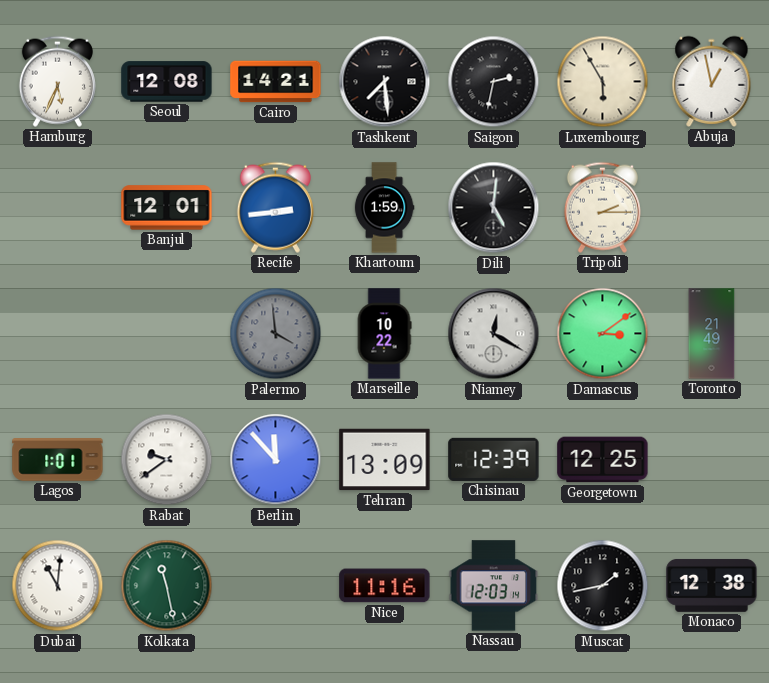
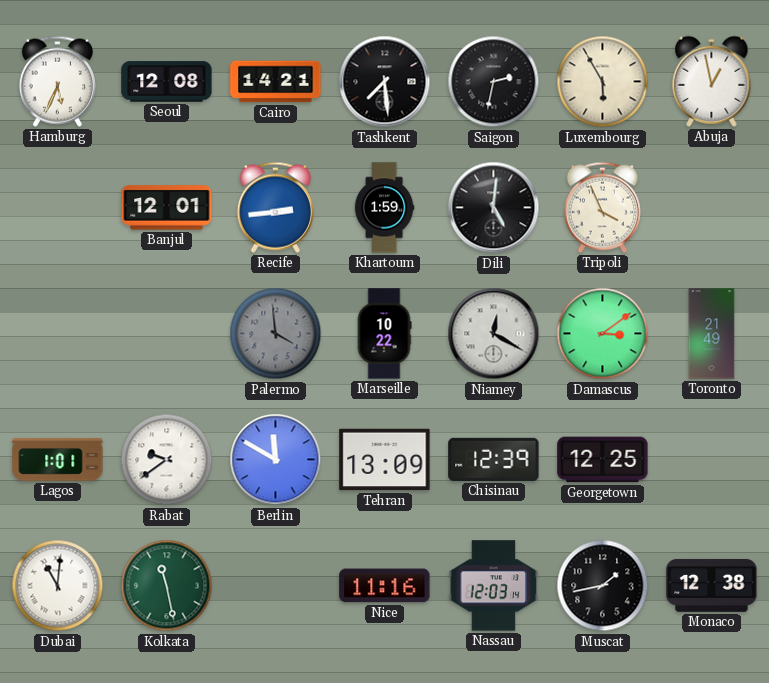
Tripoli: 2:15 -> 3:56
Berlin: 11:53 -> 11:50
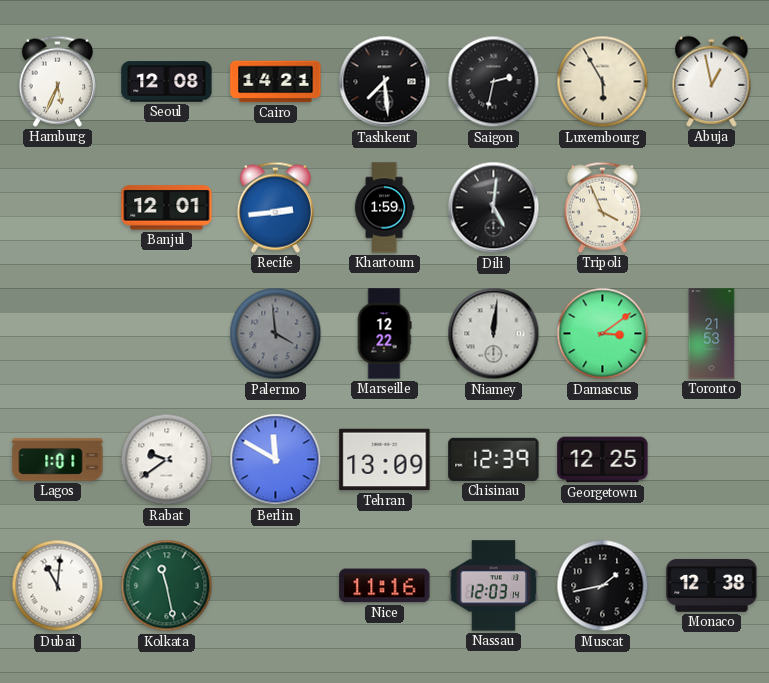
Marseille: 10:22 -> 12:22
Niamey: 12:20 -> 12:01
Toronto: 21:49 -> 21:53
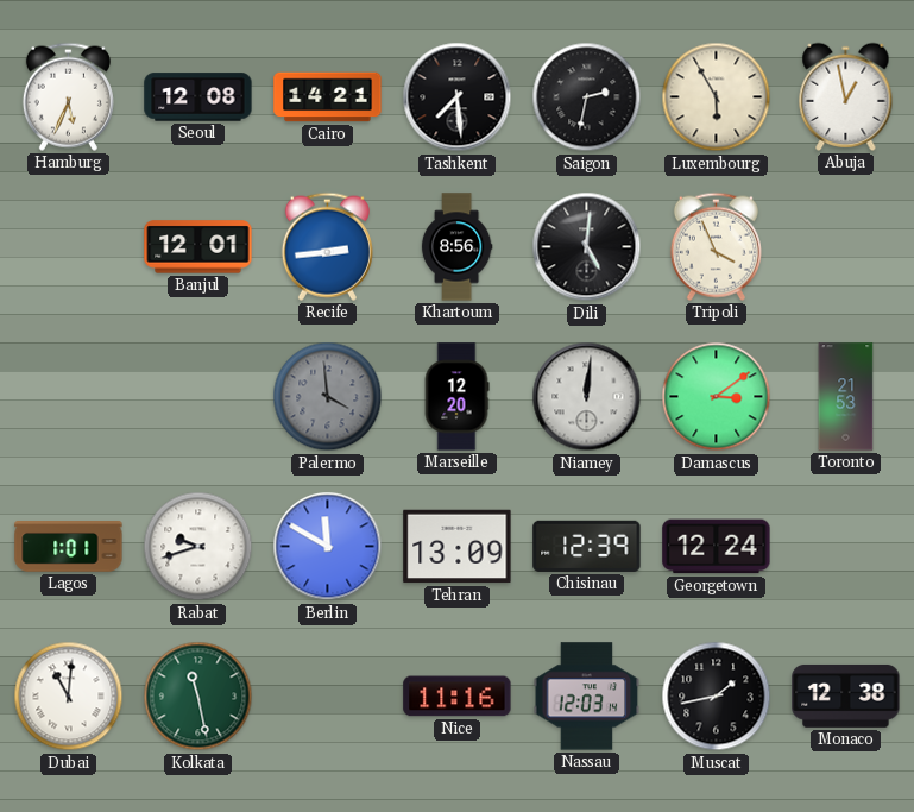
Khartoum: 1:59 -> 8:56
Marseille: 12:22 -> 12:20
Rabat: 9:39 -> 9:42
Georgetown: 12:25 -> 12:24
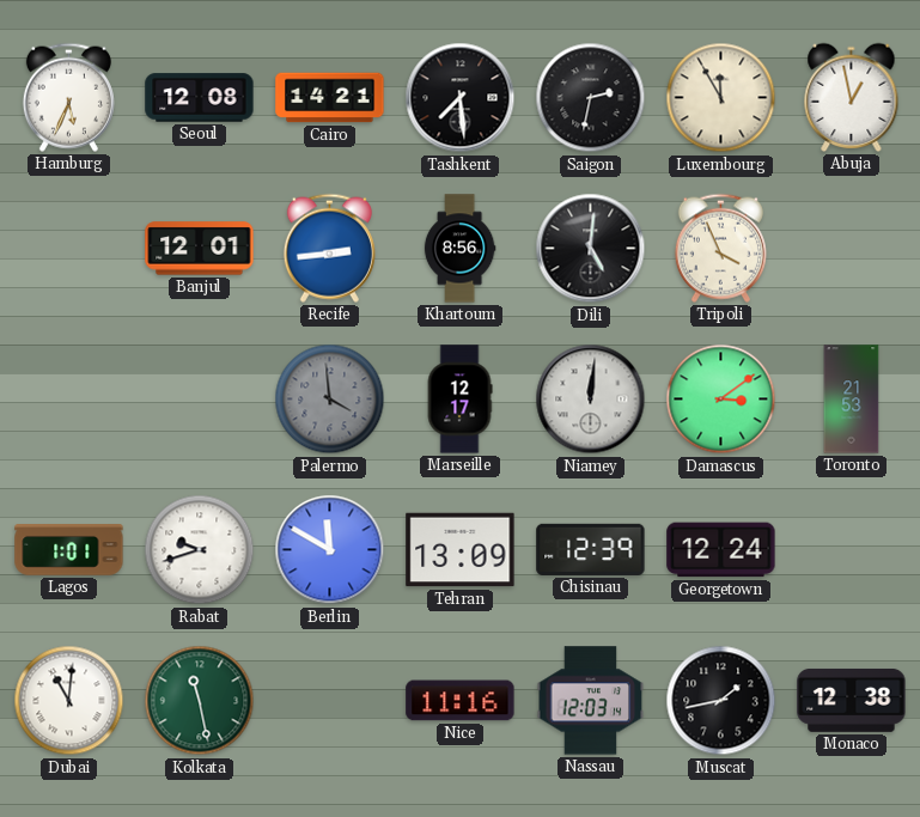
Luxembourg: 5:55 -> 11:55
Marseille: 12:20 -> 12:17
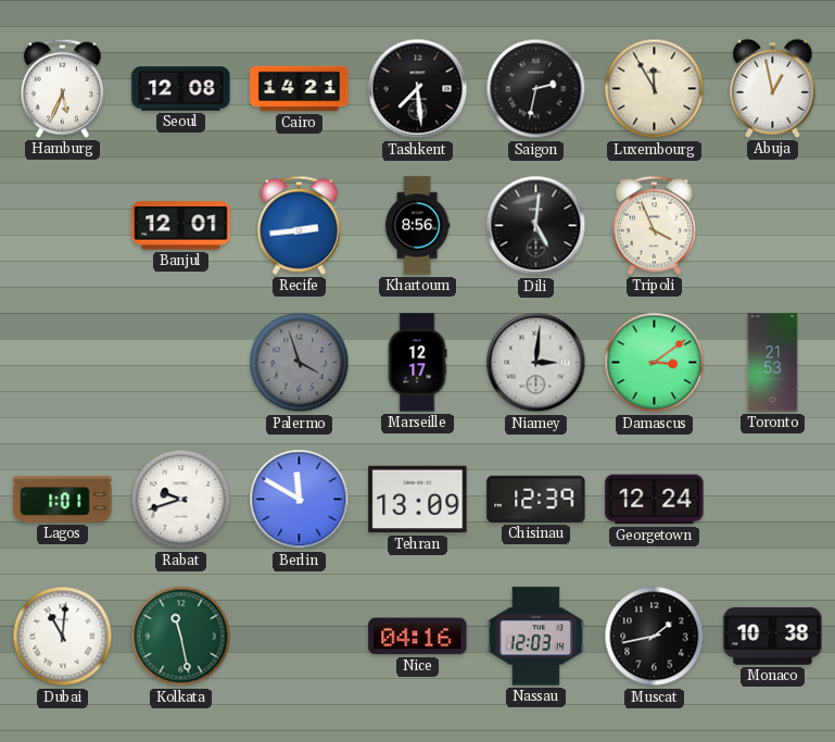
Palermo: 3:59 -> 3:57
Niamey: 12:01 -> 3:01
Nice: 11:16 -> 04:16
Monaco: 12:38 -> 10:38
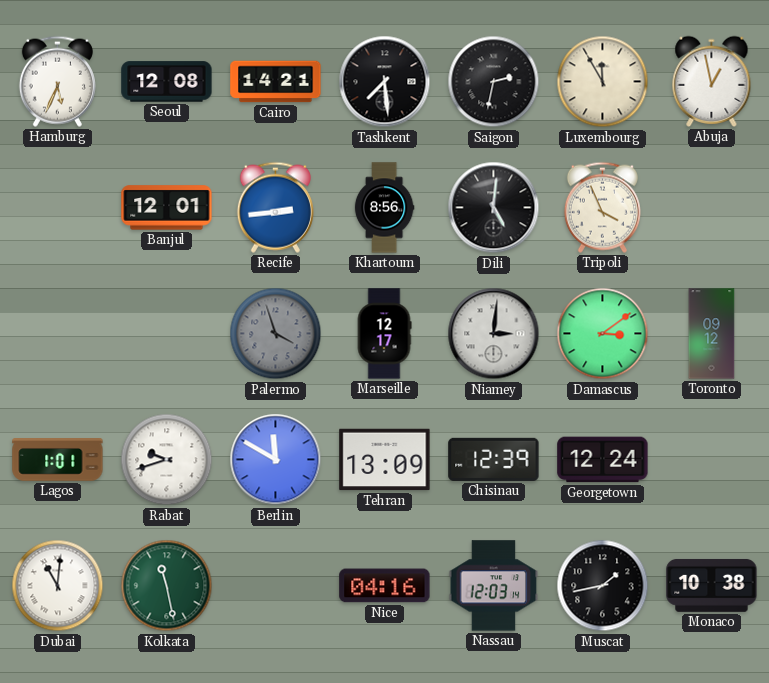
Toronto: 21:53 -> 09:12
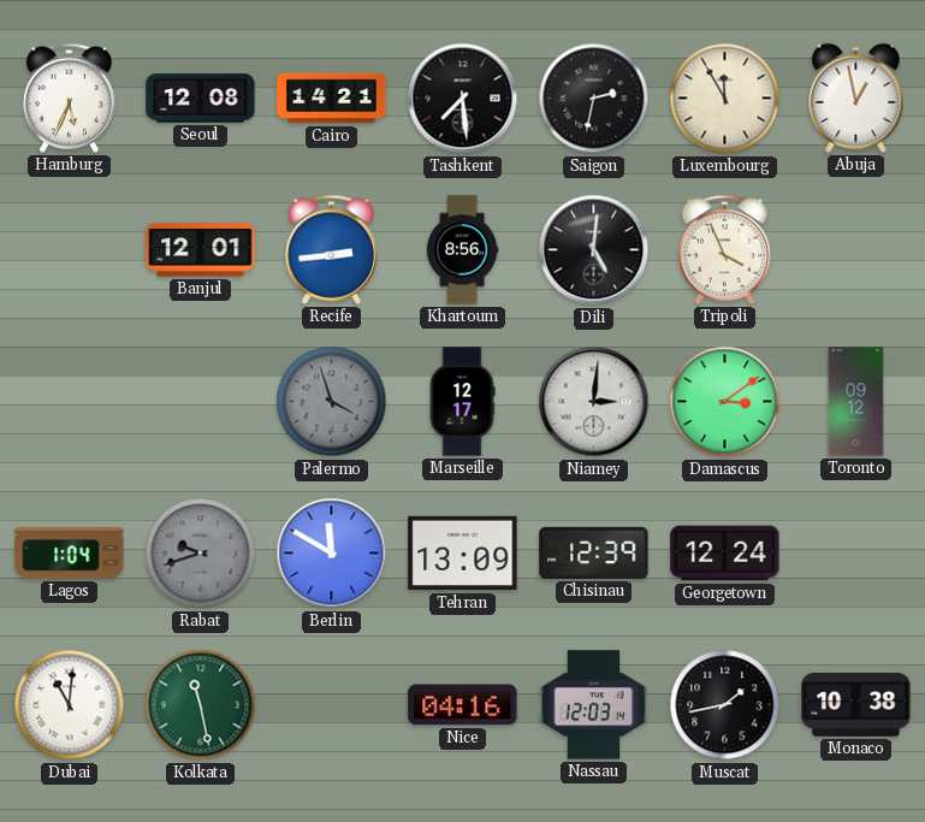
Lagos: 1:01 -> 1:04
Rabat dial: white -> grey
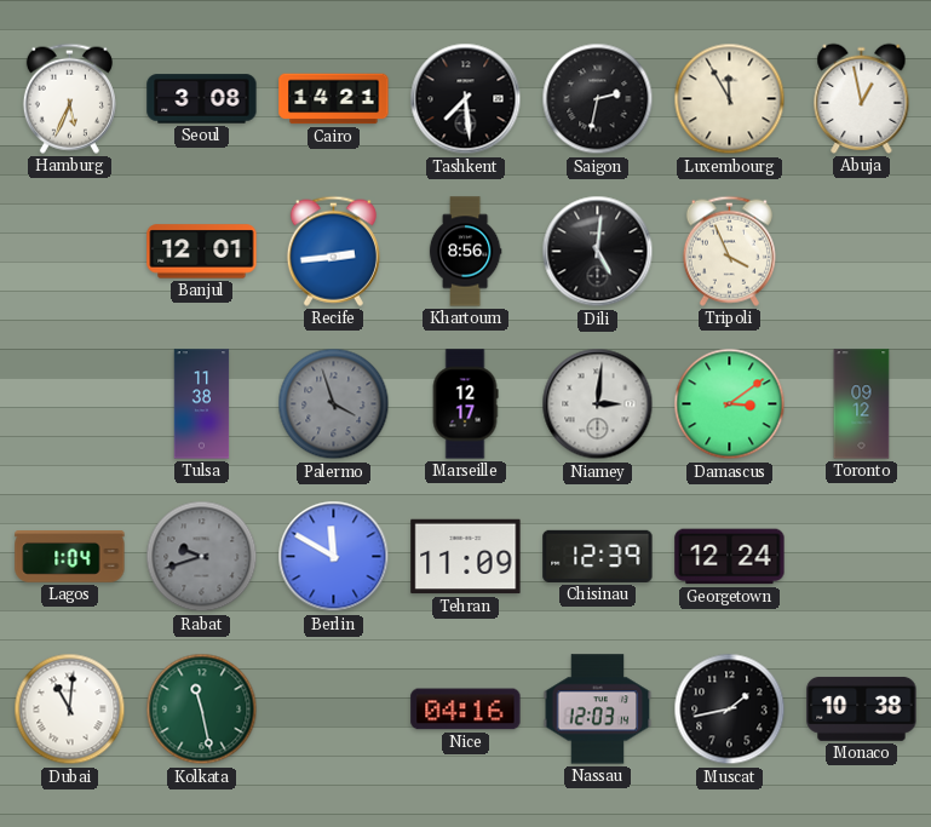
Seoul: 12:08 -> 3:08
Tulsa: none -> 11:38
Tehran: 13:09 -> 11:09
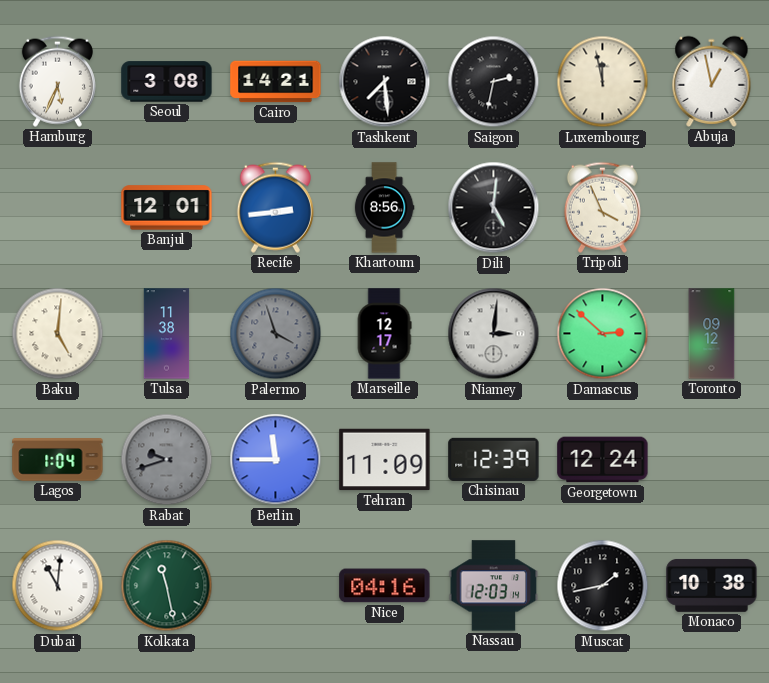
Luxembourg: 11:55 -> 11:58
Baku: none -> 5:01
Damascus: 3:09 -> 2:52
Berlin: 11:50 -> 11:45
